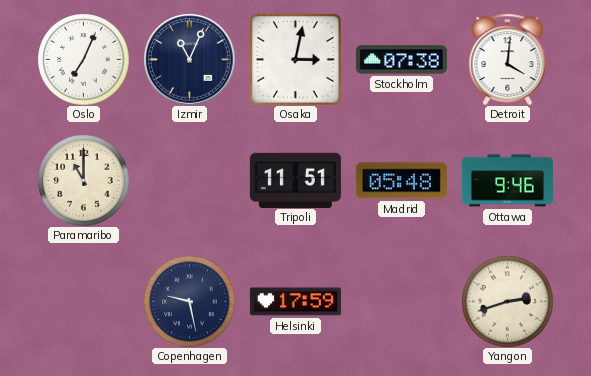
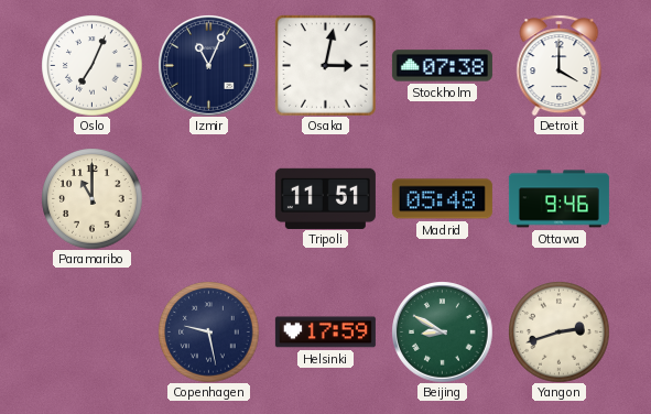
Detroit: 4:01 -> 4:00
Beijing: none -> 8:50
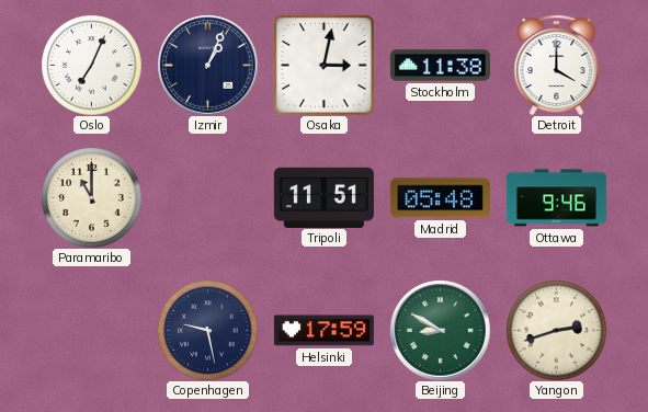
Izmir: 11:04 -> 1:04
Stockholm: 07:38 -> 11:38
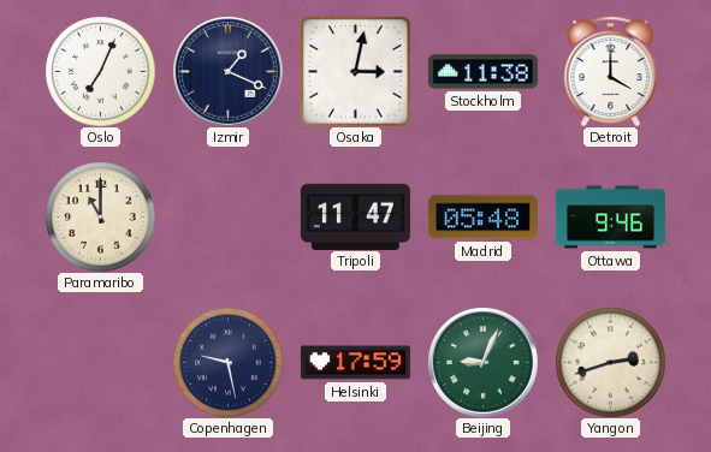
Izmir: 1:04 -> 1:19
Tripoli: 11:51 -> 11:47
Beijing: 8:50 -> 9:04
